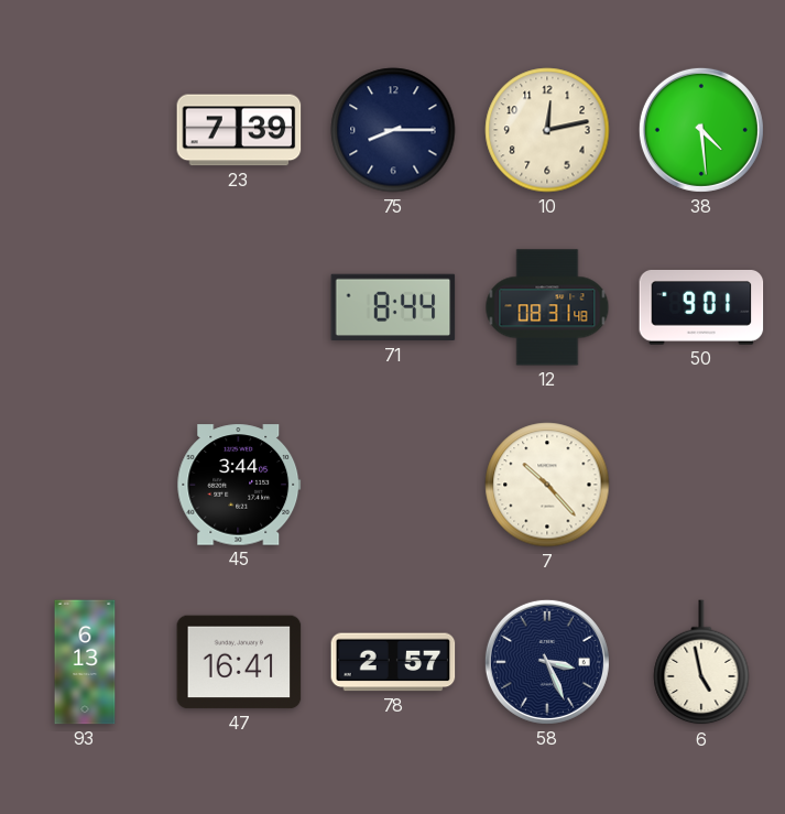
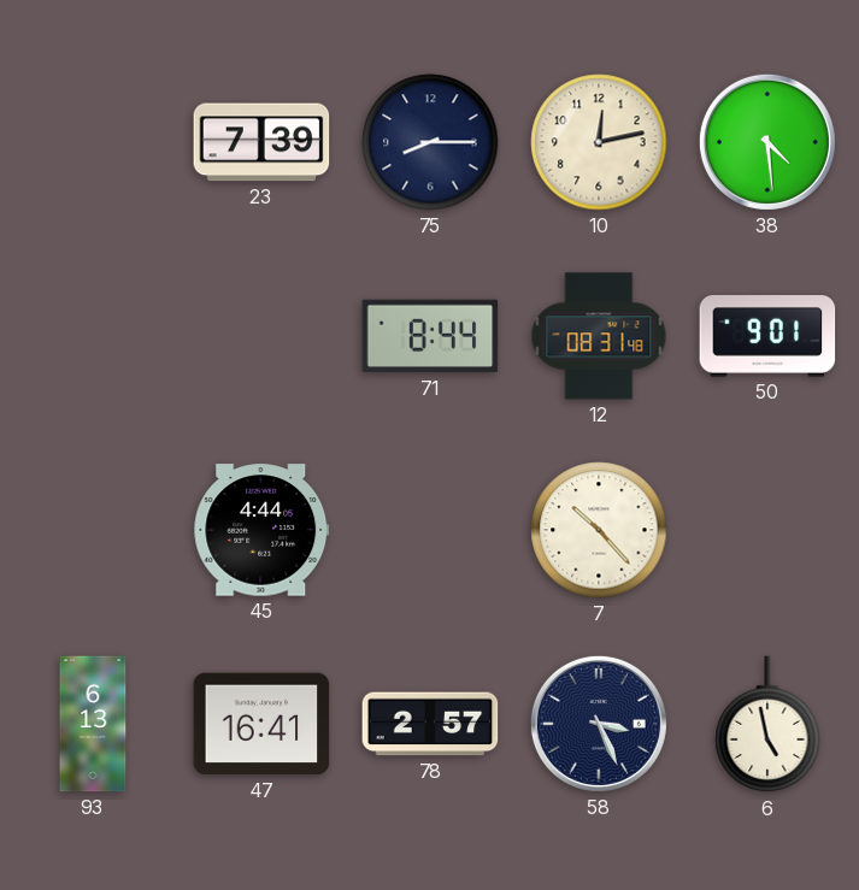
45: 3:44 -> 4:44
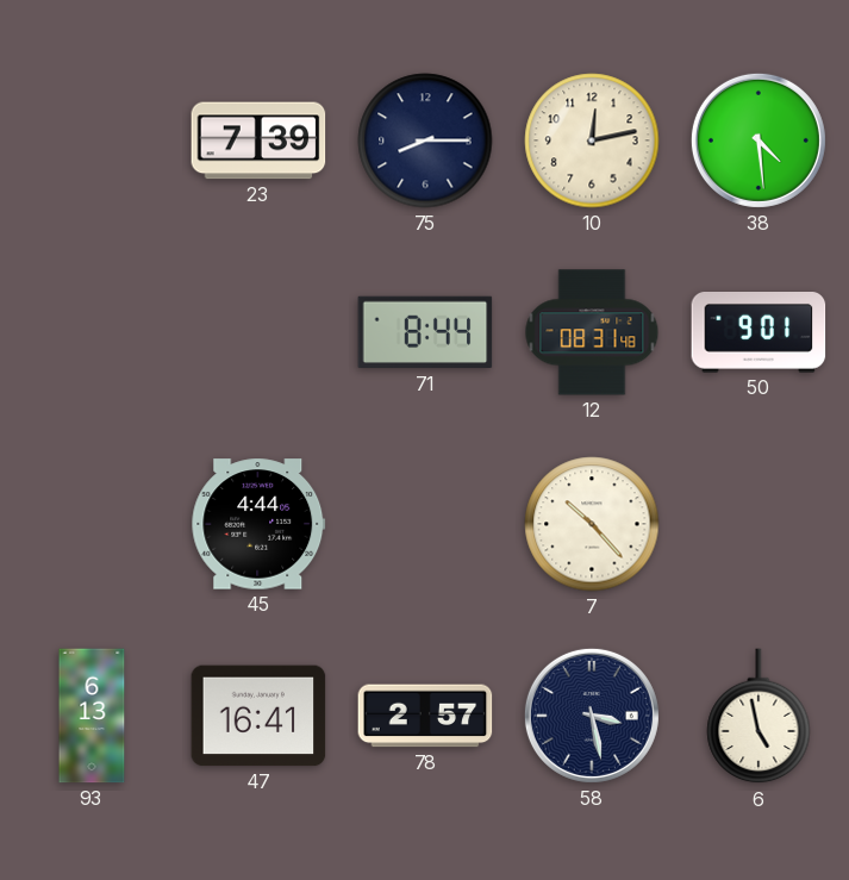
58: 3:26 -> 3:28
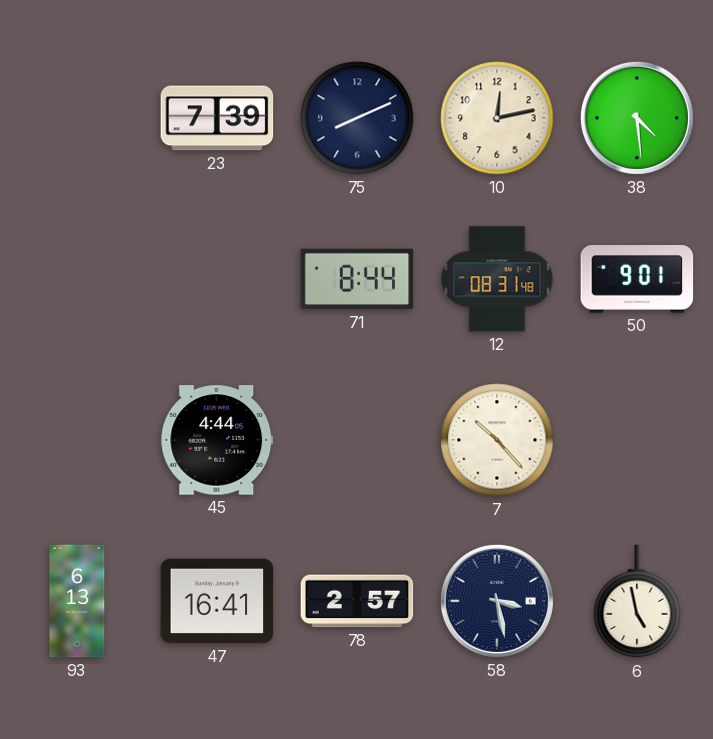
75: 8:15 -> 8:11
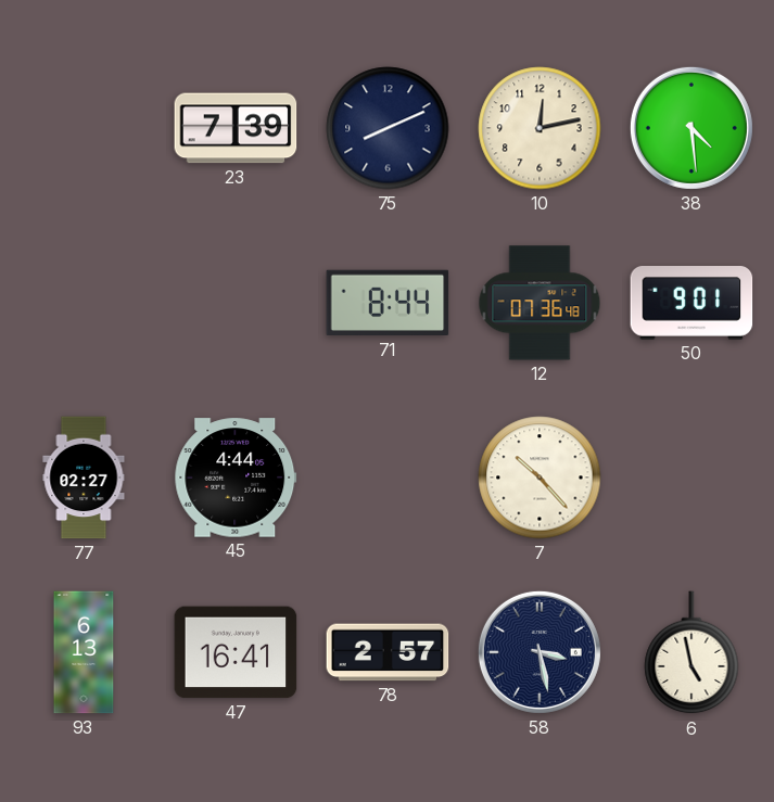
12: 08:31 -> 07:36
77: none -> 02:27
